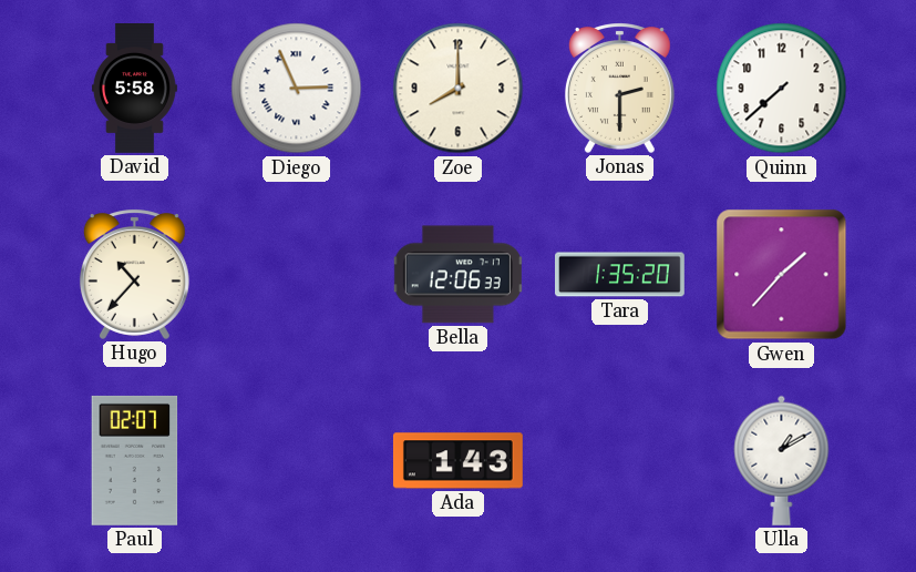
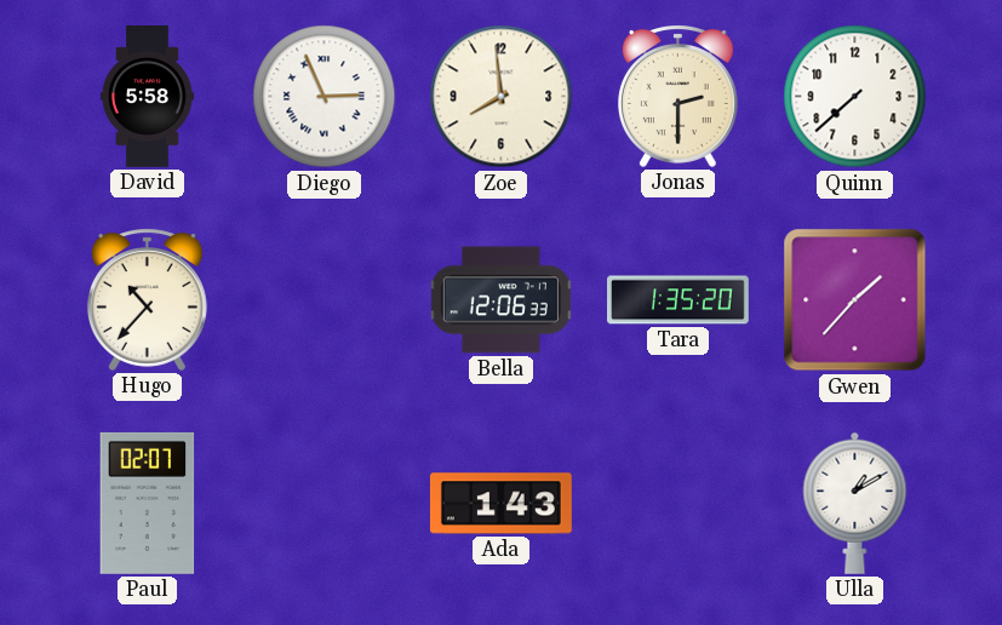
Zoe: 8:00 -> 7:59
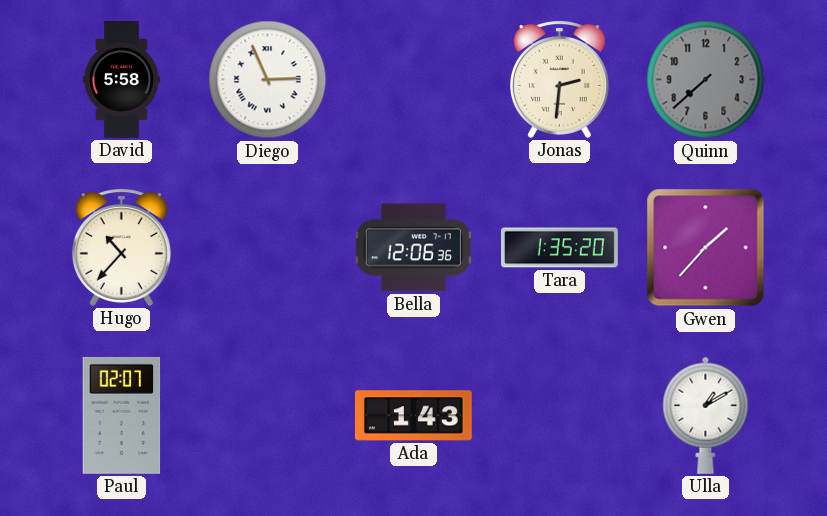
Zoe: 7:59 -> none
Jonas: 2:30 -> 2:31
Quinn dial: white -> grey
Bella: 12:06:33 -> 12:06:36
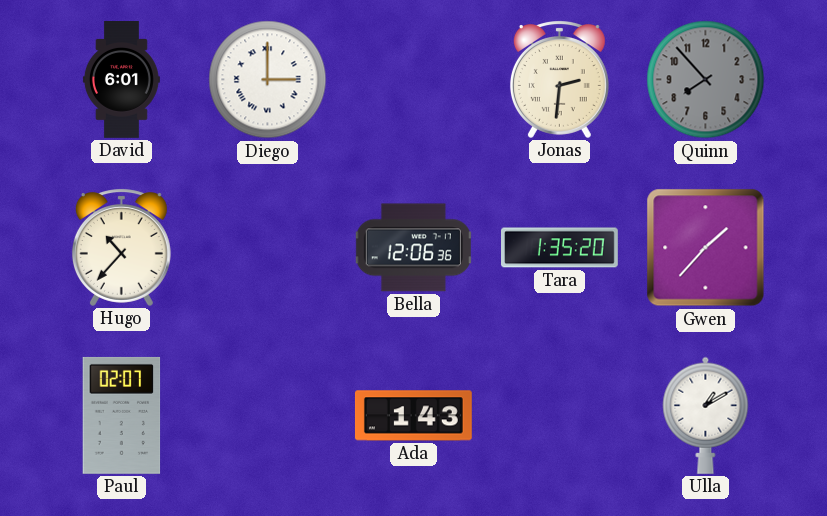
David: 5:58 -> 6:01
Diego: 2:56 -> 3:00
Quinn: 7:38 -> 7:53
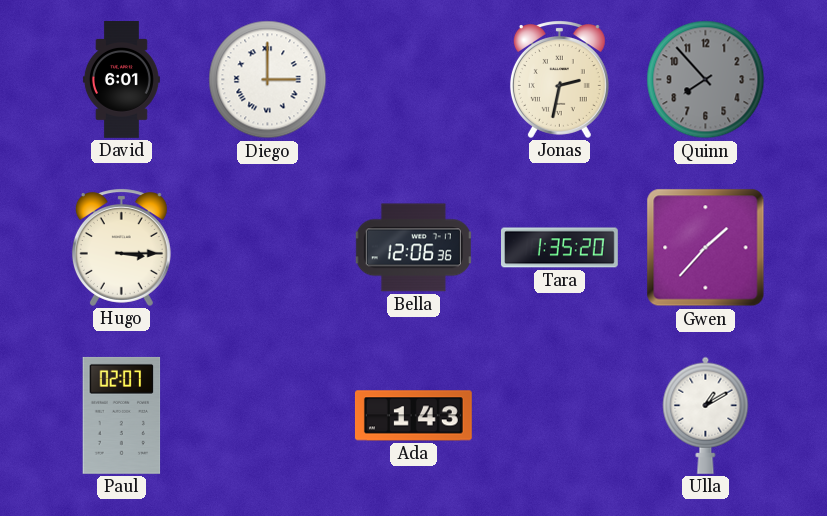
Jonas: 2:31 -> 2:32
Hugo: 10:37 -> 3:15
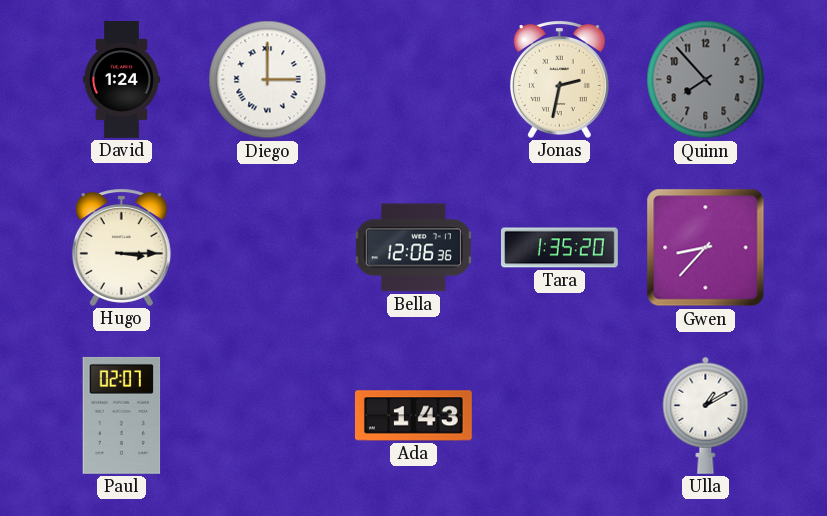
David: 6:01 -> 1:24
Gwen: 1:37 -> 8:37
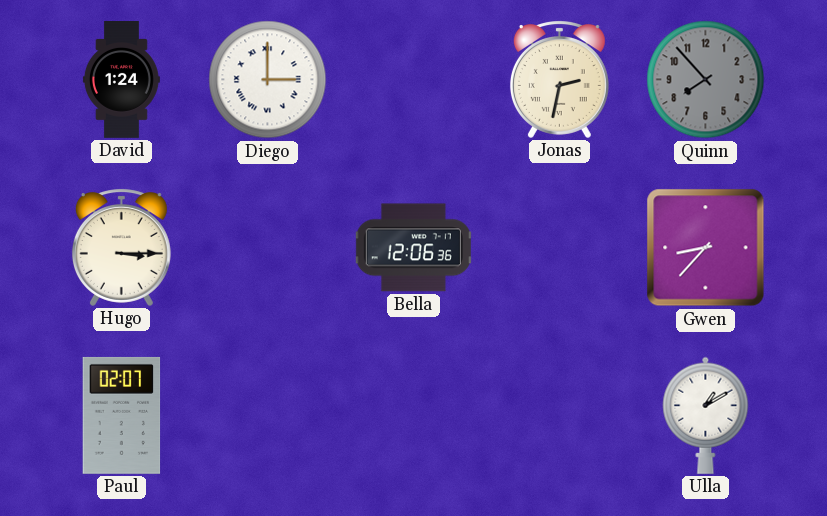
Tara: 1:35 -> none
Ada: 1:43 -> none
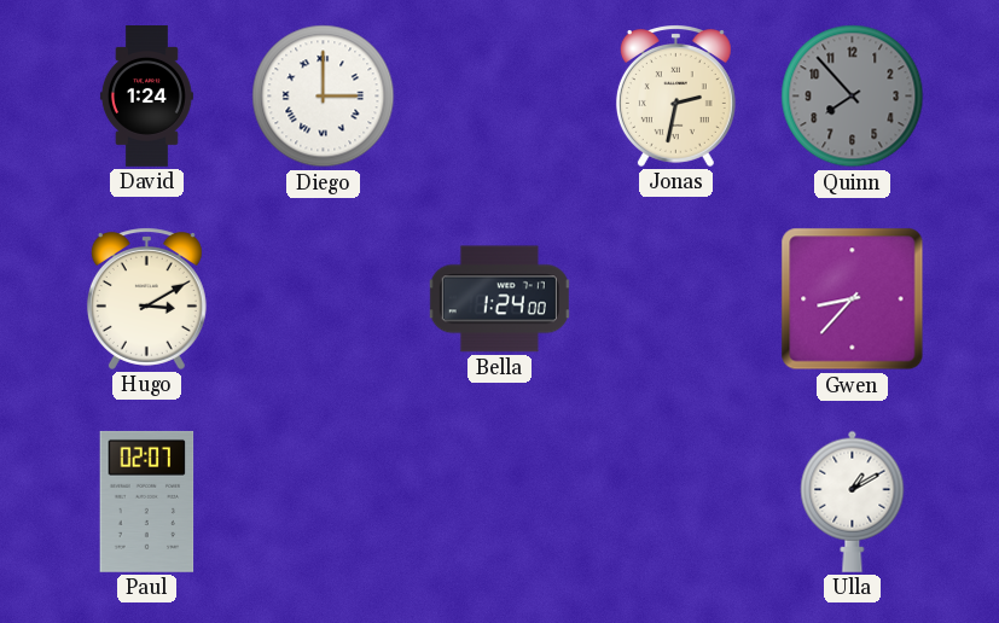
Hugo: 3:15 -> 3:10
Bella: 12:06 -> 1:24
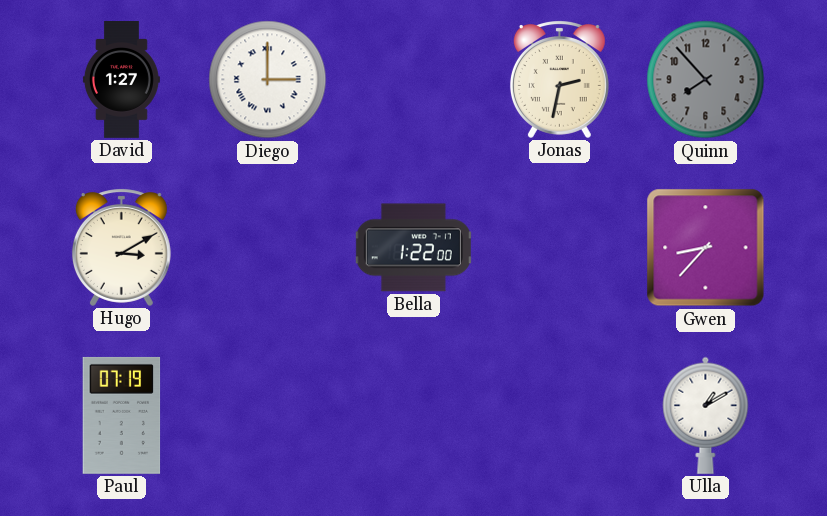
David: 1:24 -> 1:27
Bella: 1:24 -> 1:22
Paul: 02:07 -> 07:19
